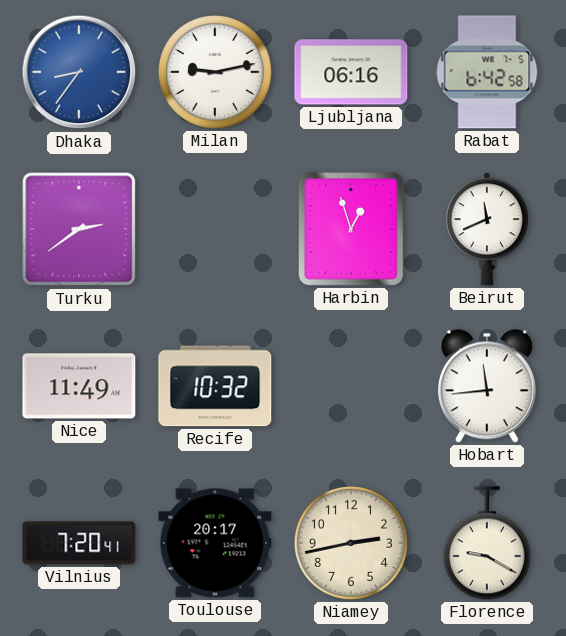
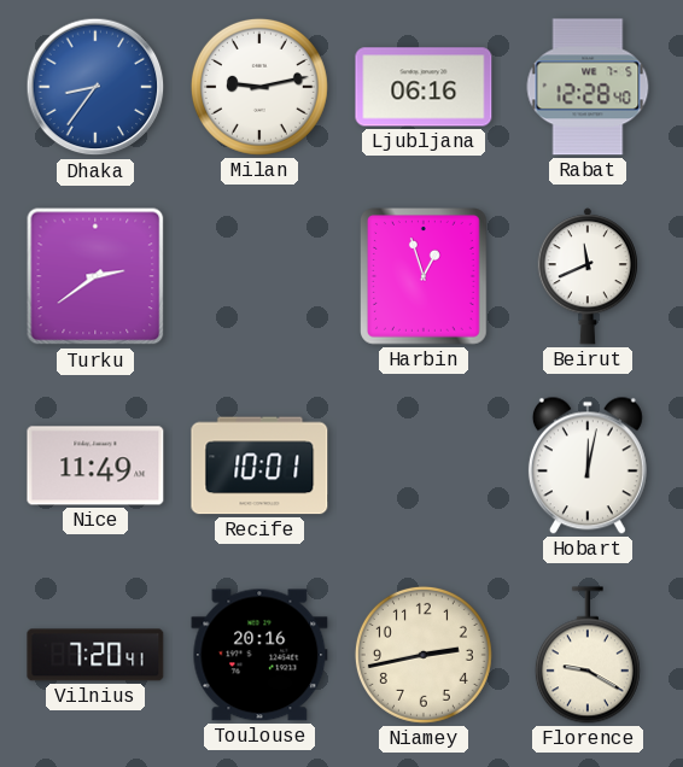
Rabat: 6:42 -> 12:28
Recife: 10:32 -> 10:01
Hobart: 11:44 -> 12:02
Toulouse: 20:17 -> 20:16
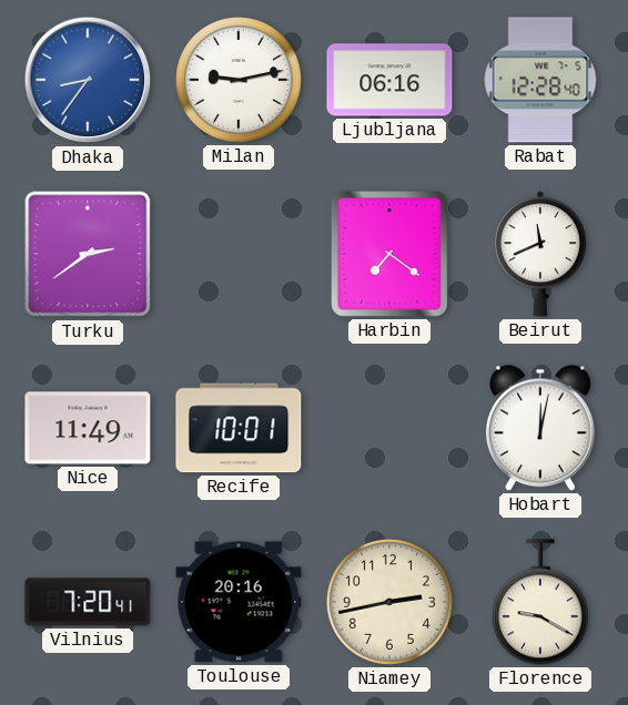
Harbin: 12:57 -> 7:21
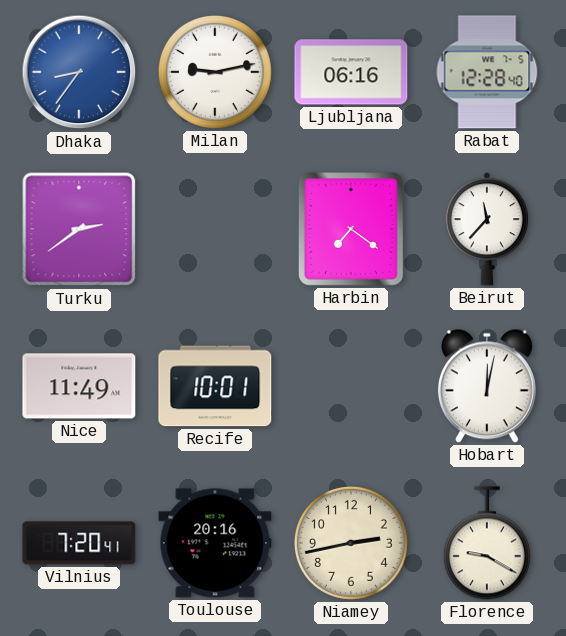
Beirut: 11:41 -> 11:37
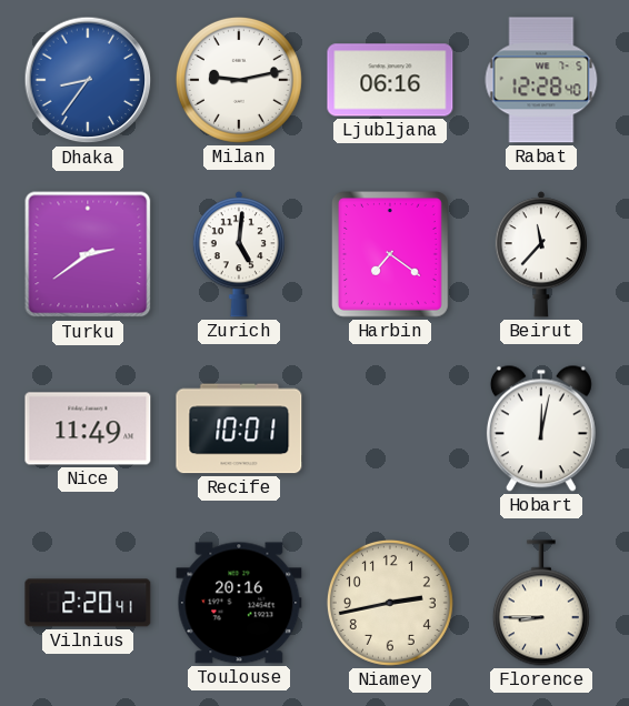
Zurich: none -> 5:01
Vilnius: 7:20 -> 2:20
Florence: 9:20 -> 8:45
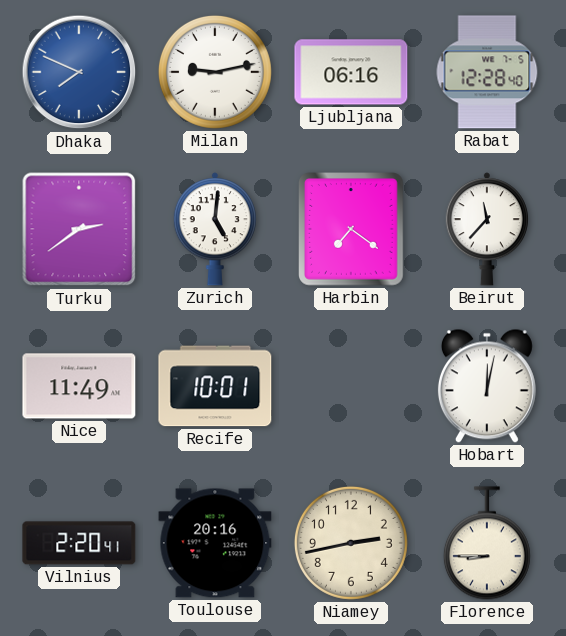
Dhaka: 8:36 -> 7:49
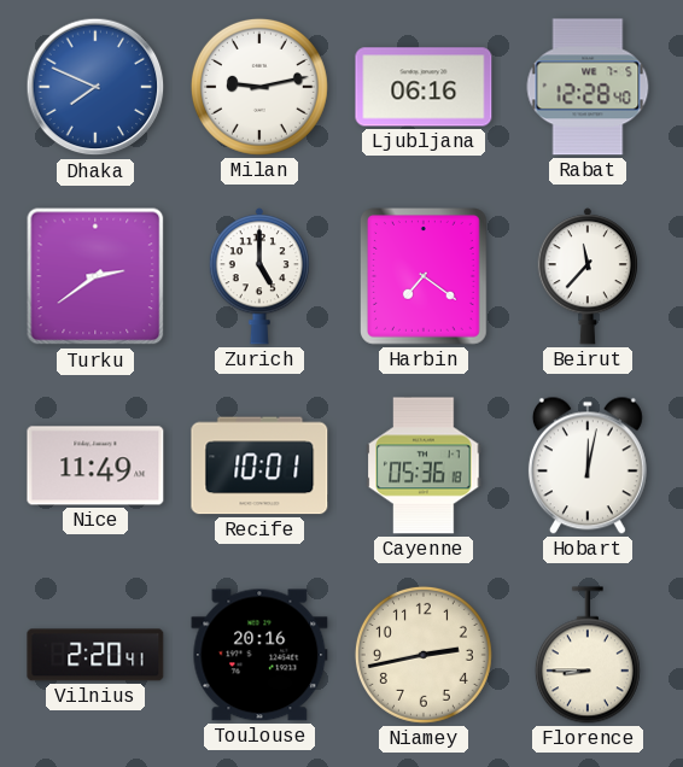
Zurich: 5:01 -> 5:00
Cayenne: none -> 05:36
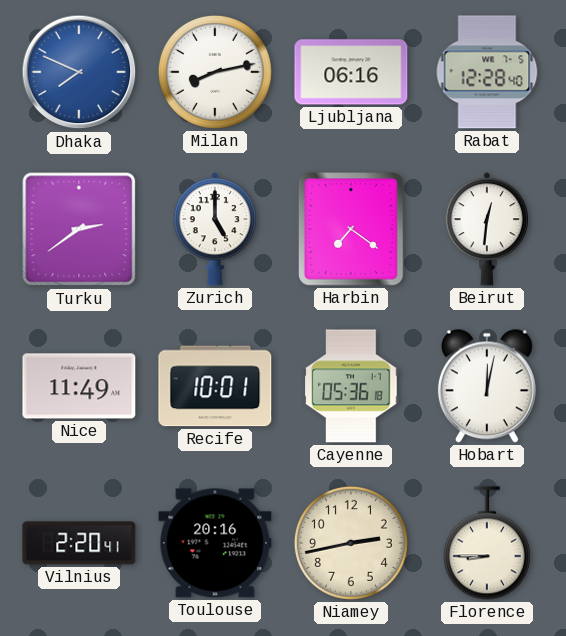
Milan: 9:13 -> 8:13
Beirut: 11:37 -> 12:31
